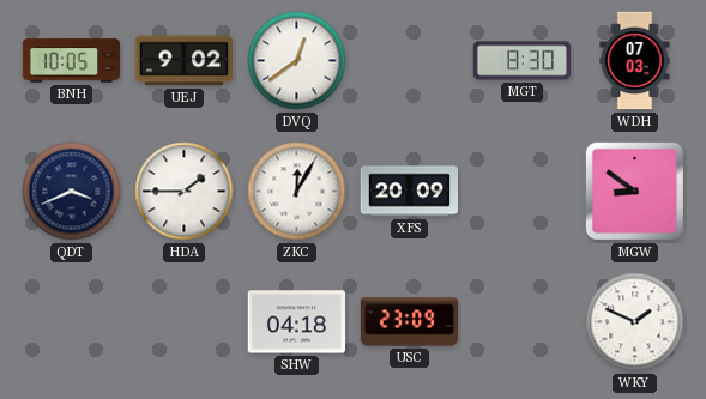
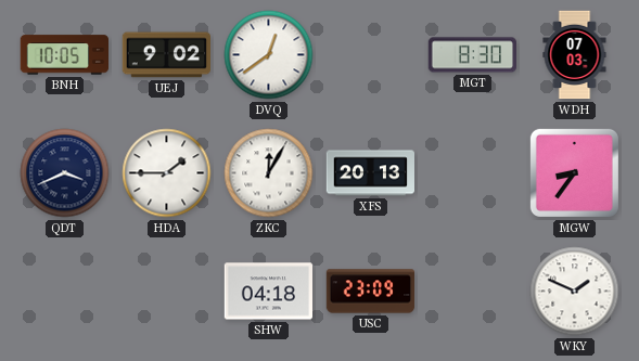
XFS: 20:09 -> 20:13
MGW: 8:51 -> 8:36
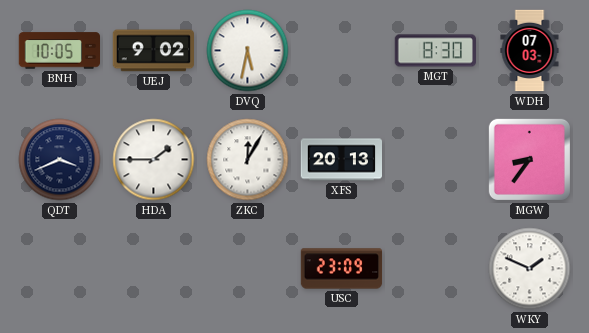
DVQ: 12:39 -> 5:32
SHW: 04:18 -> none
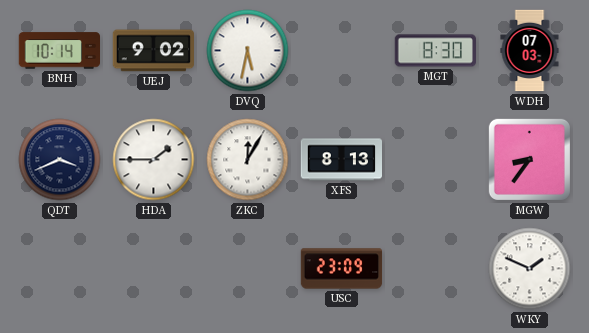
BNH: 10:05 -> 10:14
XFS: 20:13 -> 8:13
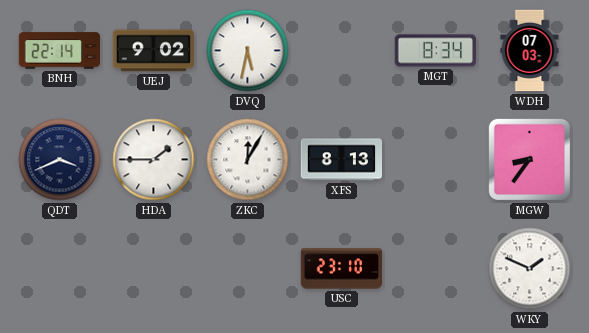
BNH: 10:14 -> 22:14
MGT: 8:30 -> 8:34
USC: 23:09 -> 23:10
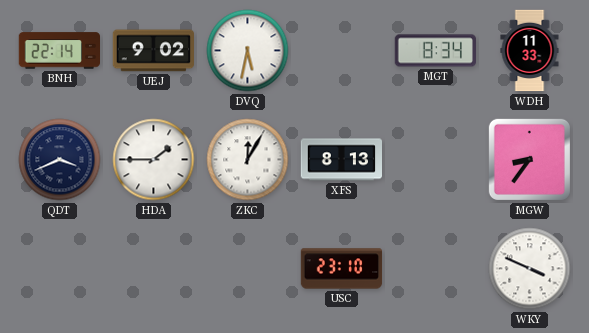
WDH: 07:03 -> 11:33
WKY: 1:49 -> 3:49
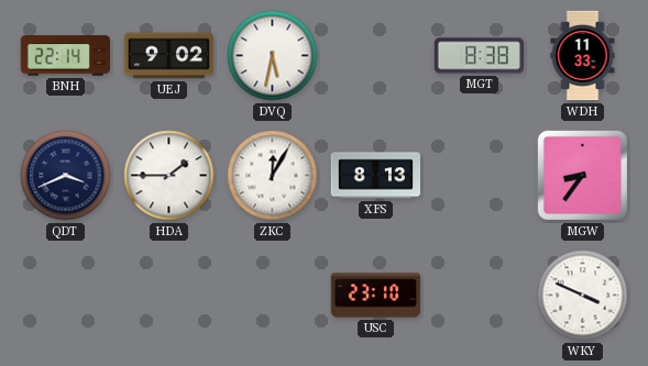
MGT: 8:34 -> 8:38
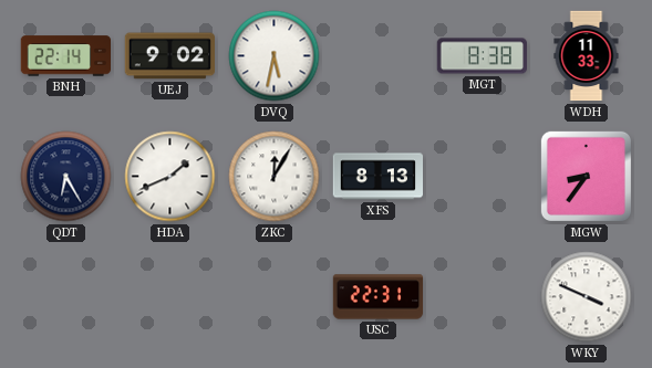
QDT: 3:41 -> 6:25
HDA: 1:45 -> 1:41
USC: 23:10 -> 22:31
